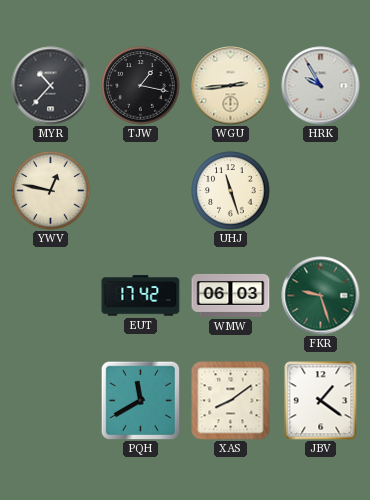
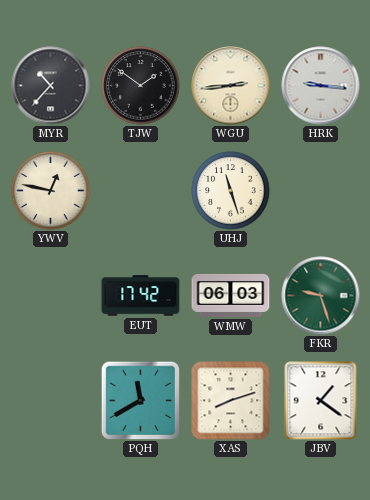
TJW: 1:17 -> 1:51
HRK: 9:55 -> 9:16
XAS: 8:09 -> 8:12
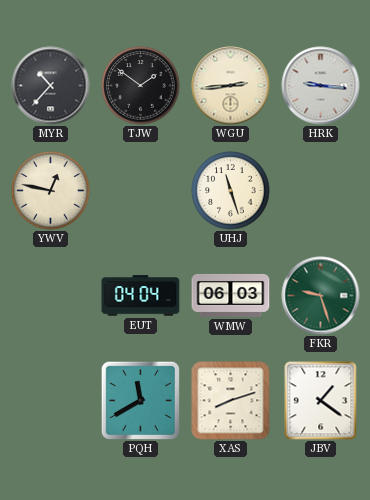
EUT: 17:42 -> 04:04
